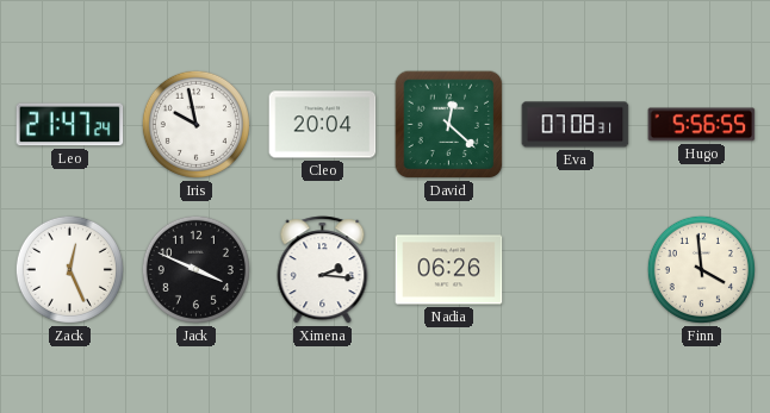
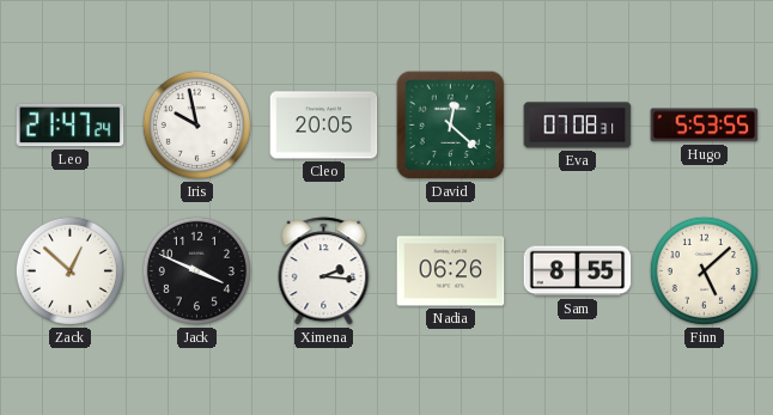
Cleo: 20:04 -> 20:05
Hugo: 5:56 -> 5:53
Zack: 12:26 -> 12:52
Sam: none -> 8:55
Finn: 3:59 -> 5:08
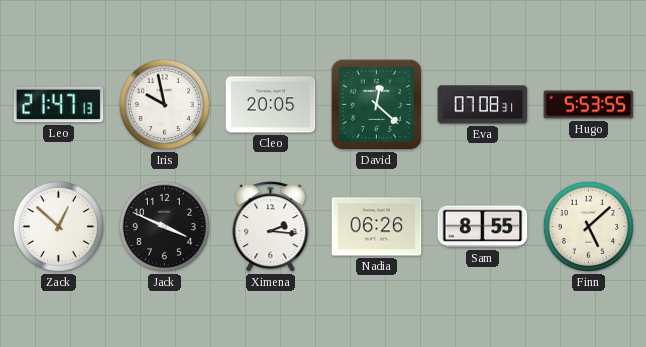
Leo: 21:47:24 -> 21:47:13
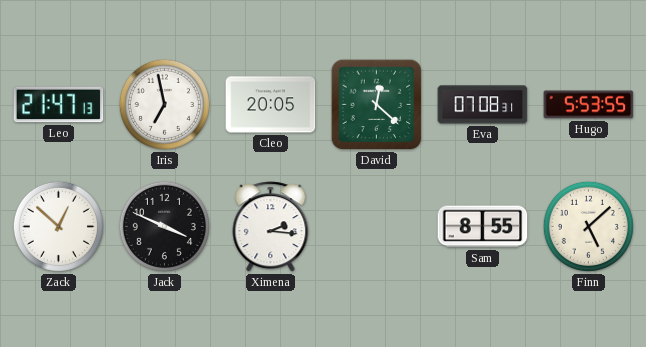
Iris: 9:58 -> 6:58
Nadia: 06:26 -> none
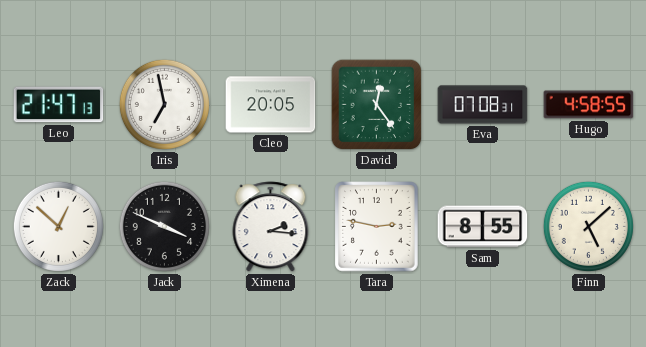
David: 12:22 -> 12:24
Hugo: 5:53 -> 4:58
Tara: none -> 2:47
